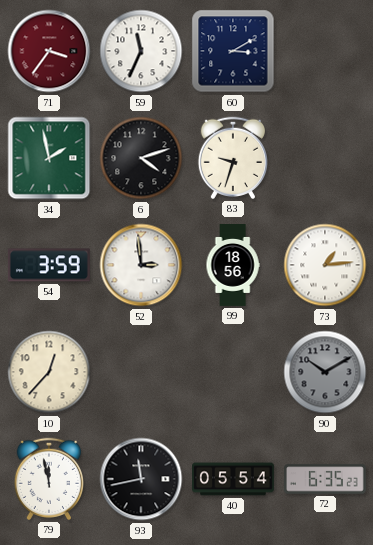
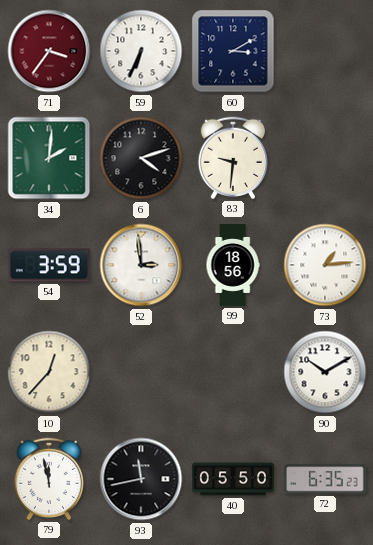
59: 11:34 -> 6:34
34: 1:58 -> 2:01
83: 9:33 -> 9:31
90 dial: grey -> white
40: 05:54 -> 05:50
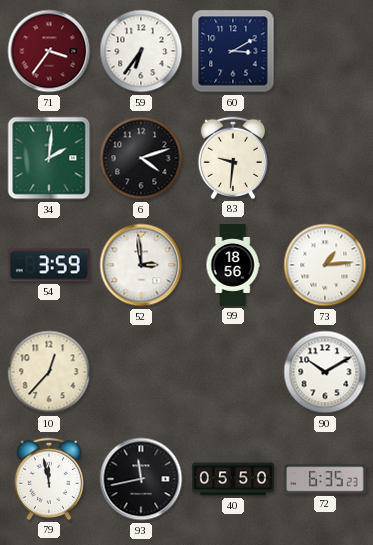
59: 6:34 -> 6:36
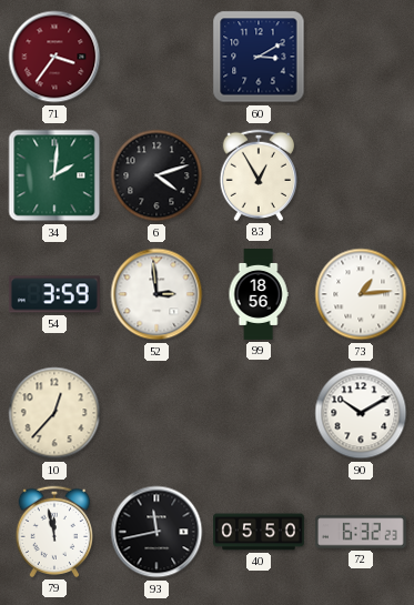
59: 6:36 -> none
83: 9:31 -> 12:55
72: 6:35 -> 6:32
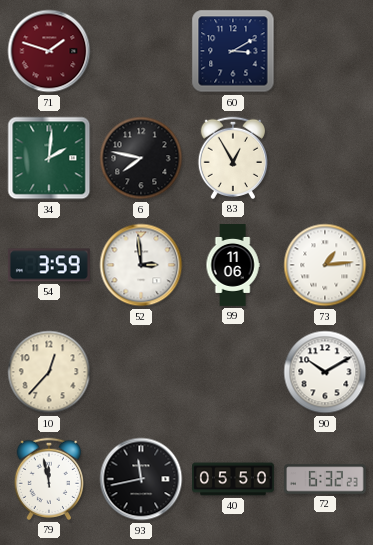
71: 3:36 -> 1:48
6: 4:12 -> 7:47
99: 18:56 -> 11:06
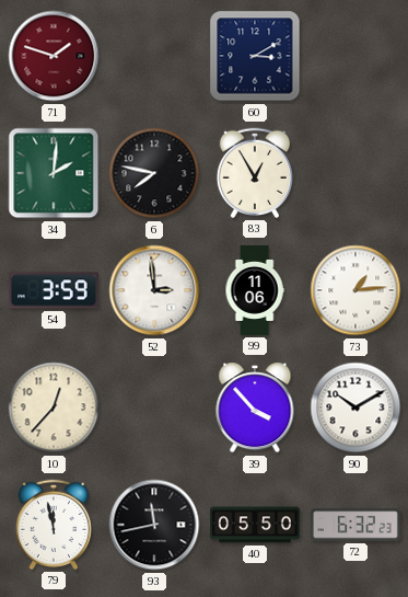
39: none -> 3:53
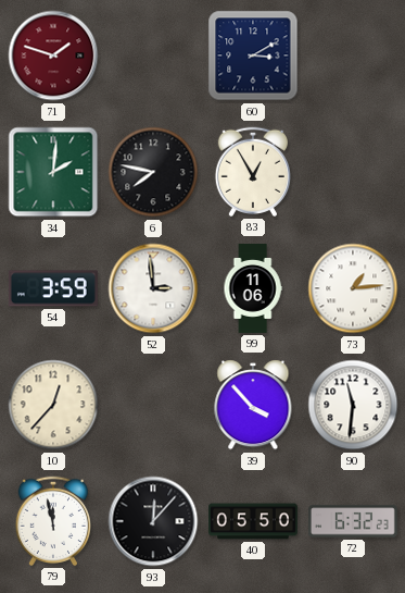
90: 10:10 -> 11:31
93: 11:43 -> 12:07
